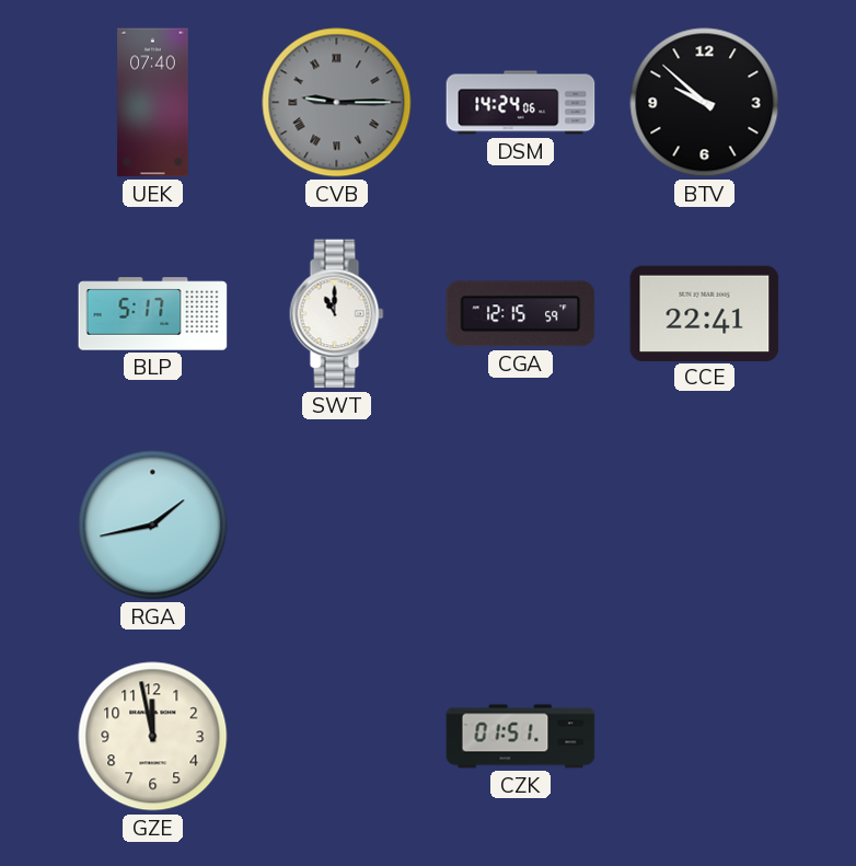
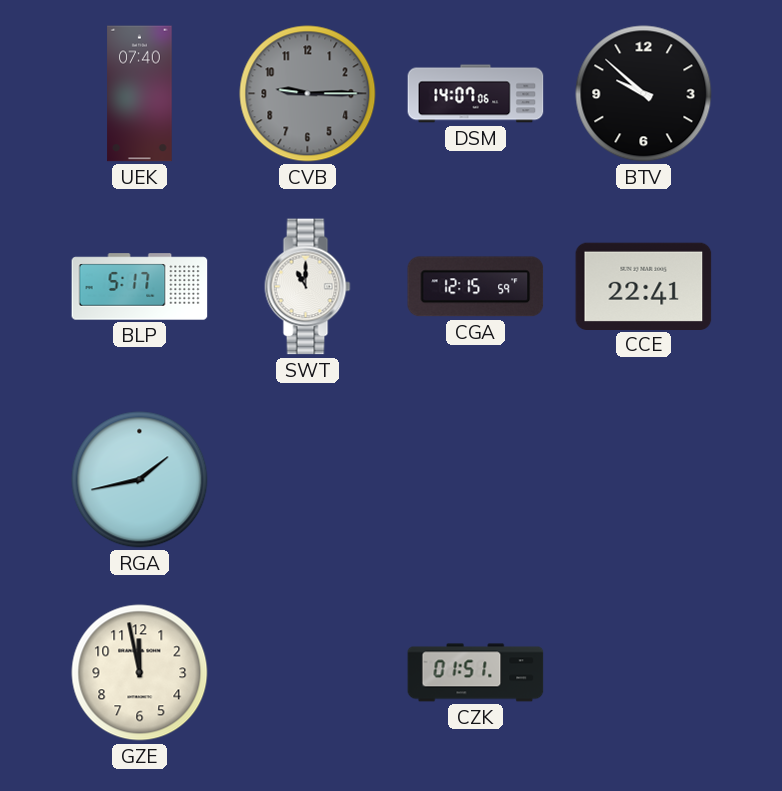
CVB numerals: Roman -> Arabic
DSM: 14:24 -> 14:07
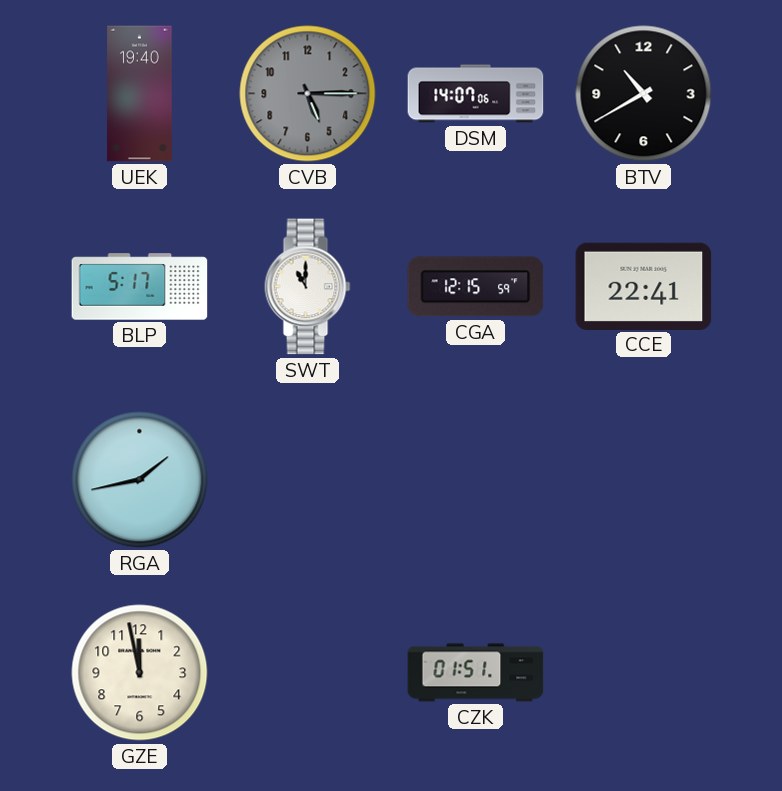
UEK: 07:40 -> 19:40
CVB: 9:15 -> 5:15
BTV: 9:52 -> 10:40
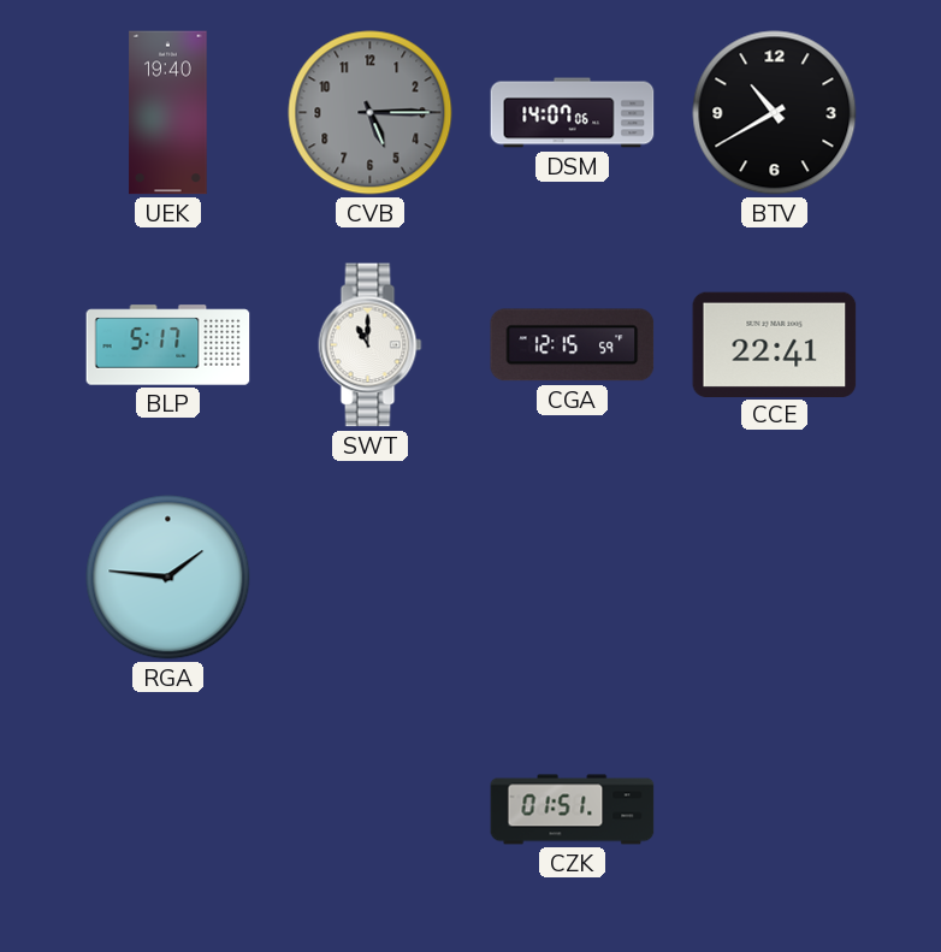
RGA: 1:43 -> 1:46
GZE: 11:58 -> none
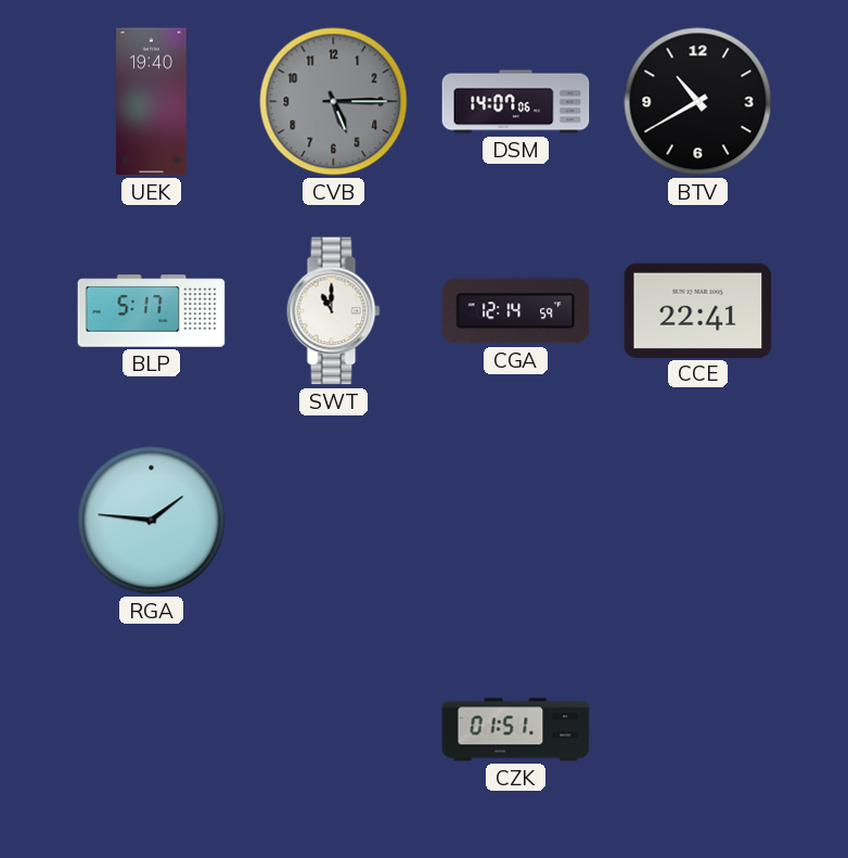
CGA: 12:15 -> 12:14
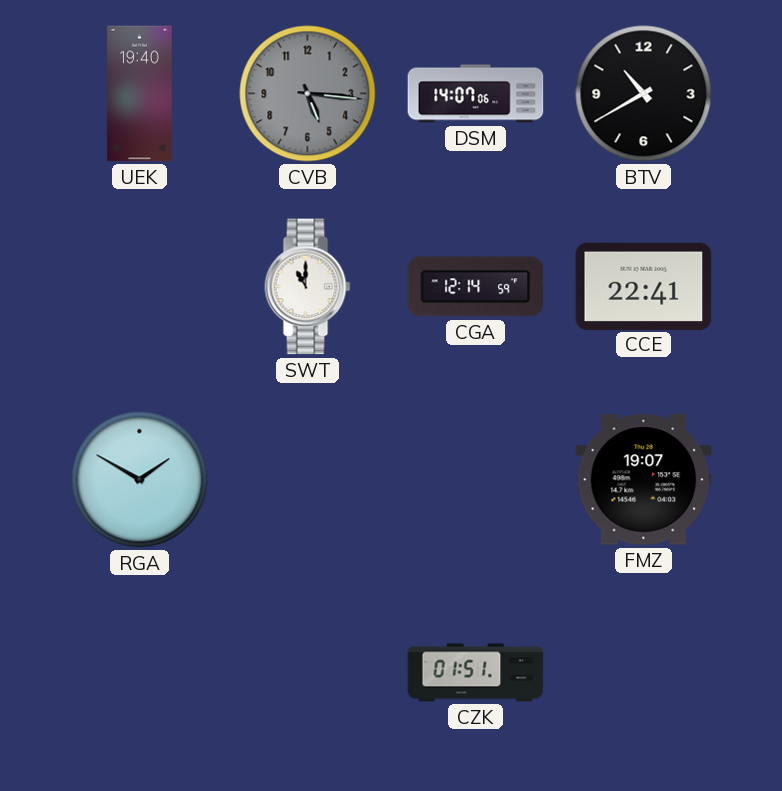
CVB: 5:15 -> 5:16
BLP: 5:17 -> none
RGA: 1:46 -> 1:50
FMZ: none -> 19:07
